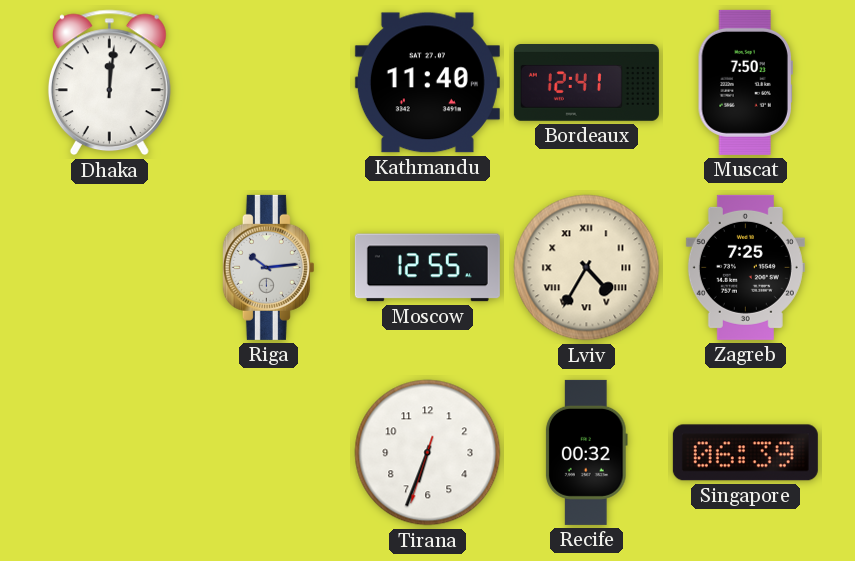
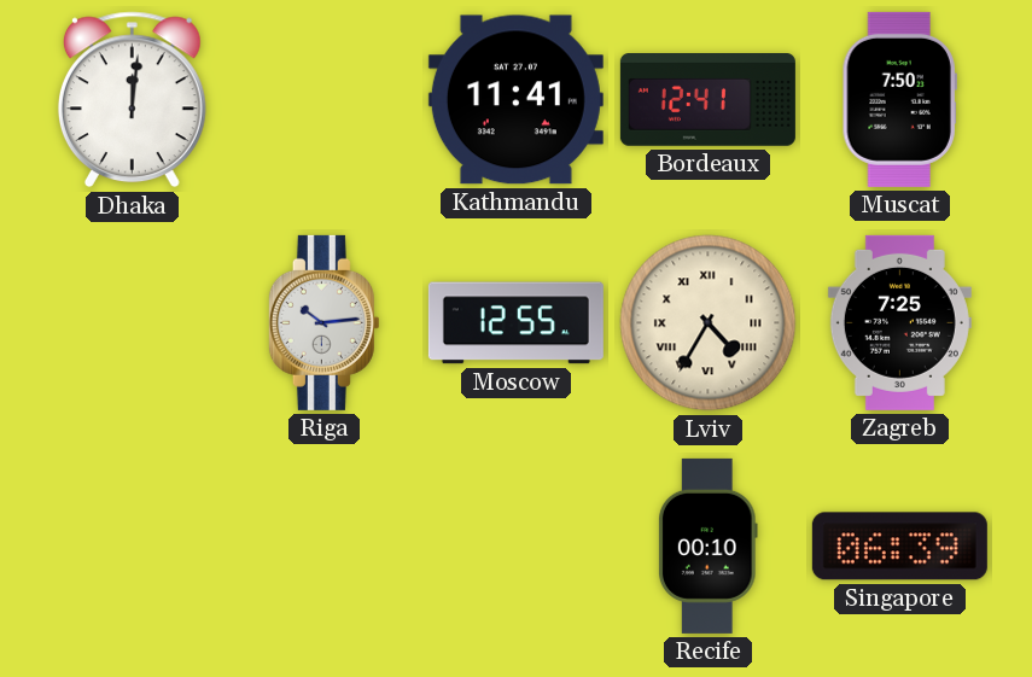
Kathmandu: 11:40 -> 11:41
Tirana: 6:33 -> none
Recife: 00:32 -> 00:10
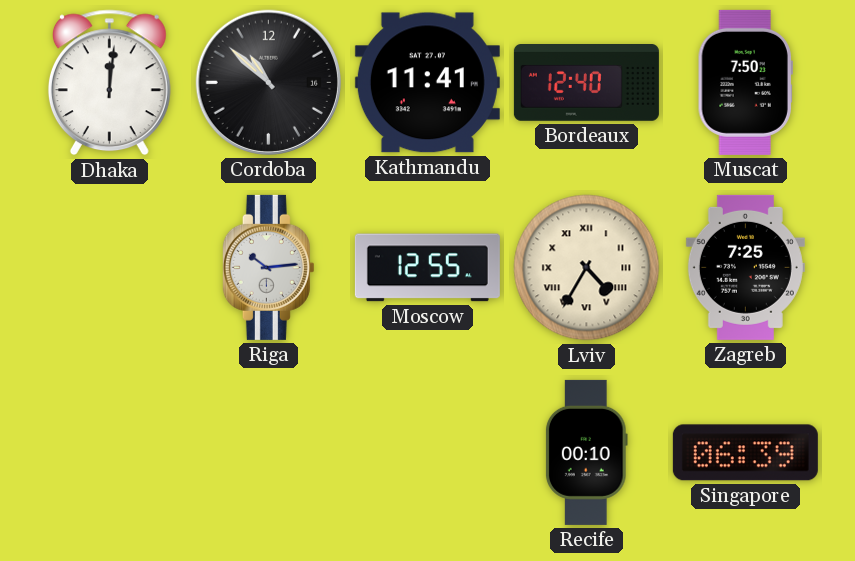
Cordoba: none -> 10:52
Bordeaux: 12:41 -> 12:40
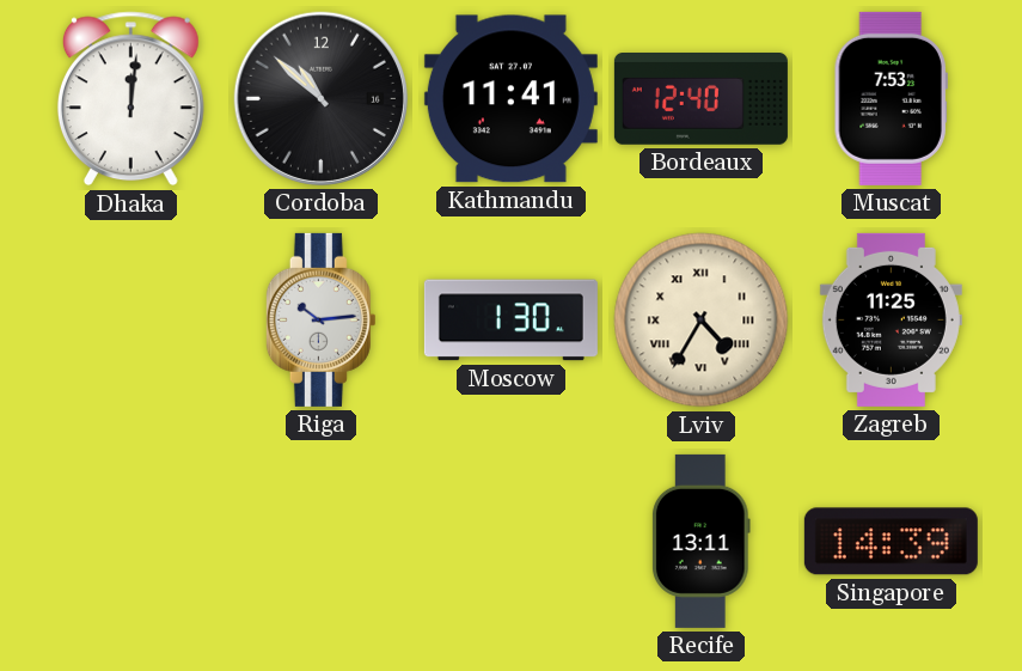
Muscat: 7:50 -> 7:53
Moscow: 12:55 -> 1:30
Zagreb: 7:25 -> 11:25
Recife: 00:10 -> 13:11
Singapore: 06:39 -> 14:39
